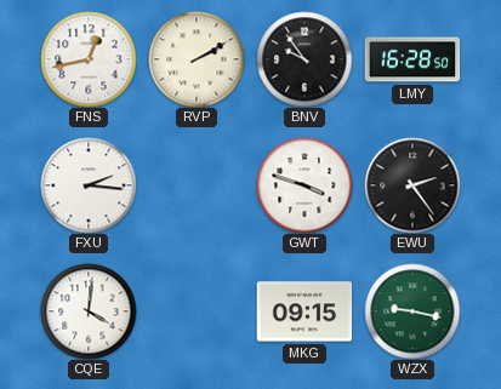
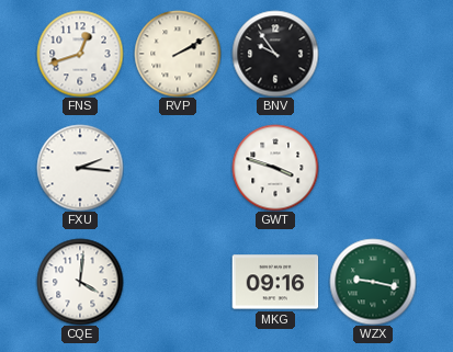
FNS: 12:43 -> 12:42
LMY: 16:28 -> none
EWU: 2:24 -> none
MKG: 09:15 -> 09:16
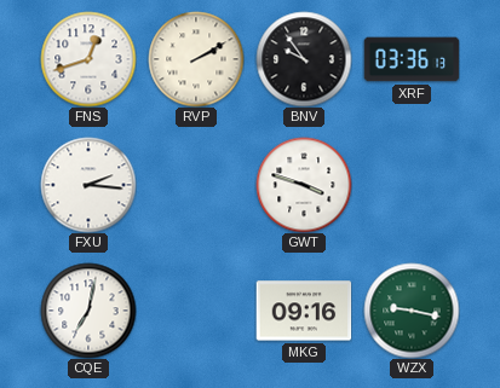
XRF: none -> 03:36
CQE: 4:01 -> 7:02
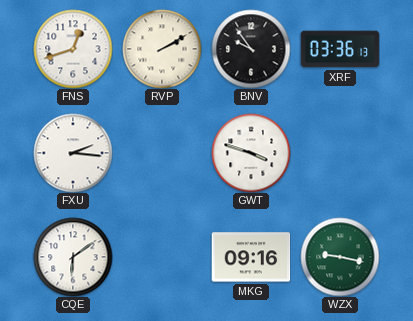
CQE: 7:02 -> 6:09
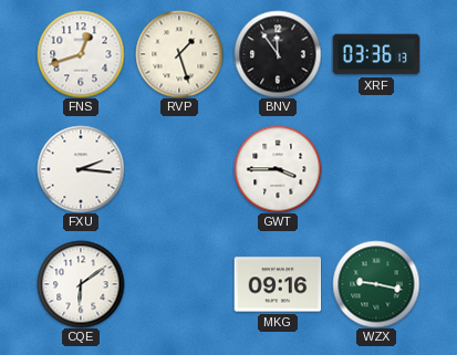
RVP: 2:10 -> 1:27
BNV: 9:54 -> 11:54
GWT: 3:48 -> 3:45
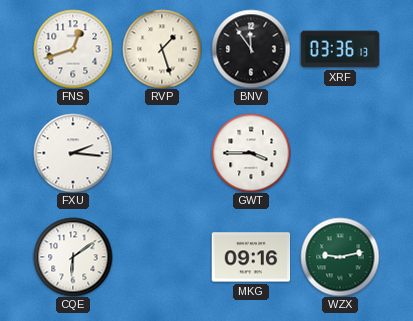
WZX: 9:17 -> 9:13
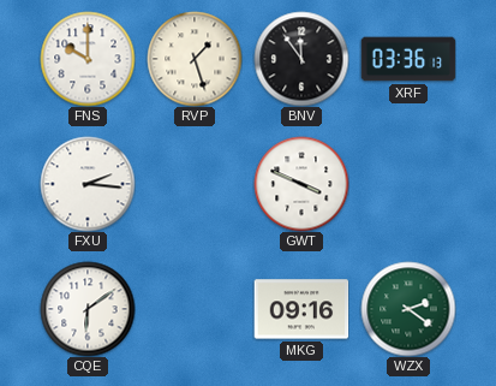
FNS: 12:42 -> 10:00
GWT: 3:45 -> 3:49
WZX: 9:13 -> 2:21
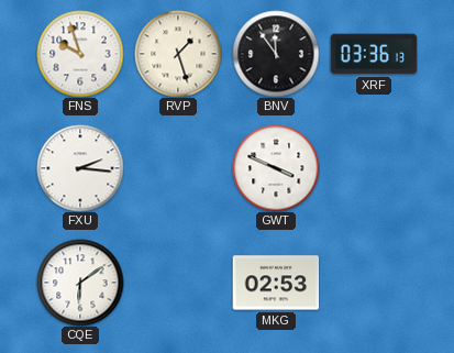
FNS: 10:00 -> 9:57
MKG: 09:16 -> 02:53
WZX: 2:21 -> none
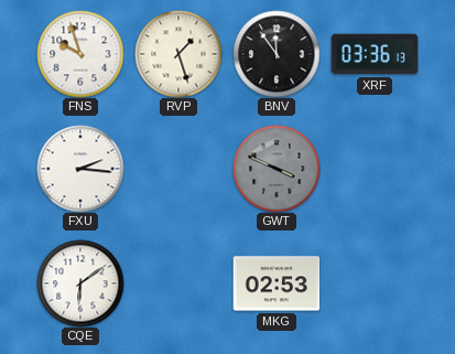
GWT dial: white -> grey
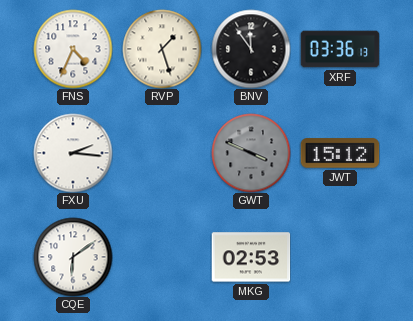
FNS: 9:57 -> 4:34
JWT: none -> 15:12
